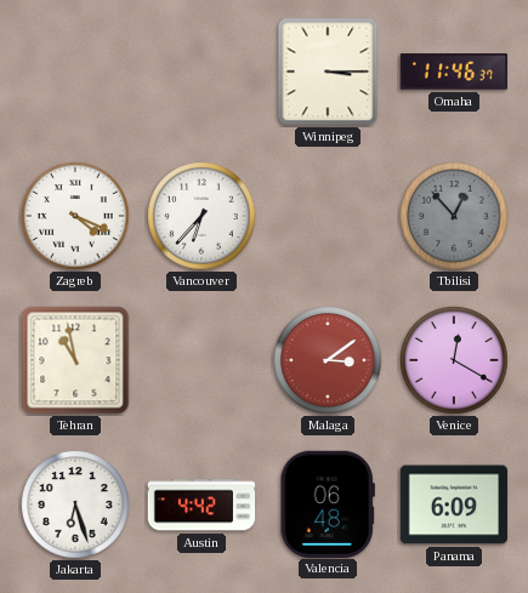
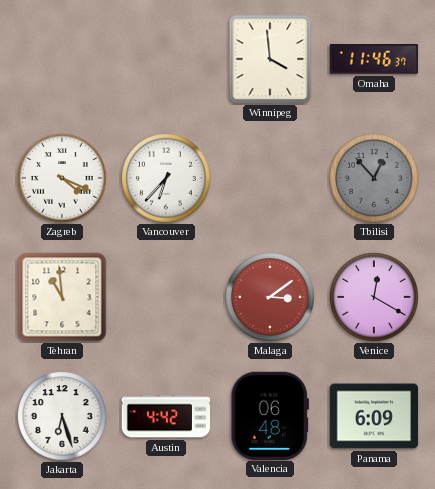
Winnipeg: 3:15 -> 3:59
Tehran: 10:58 -> 10:59
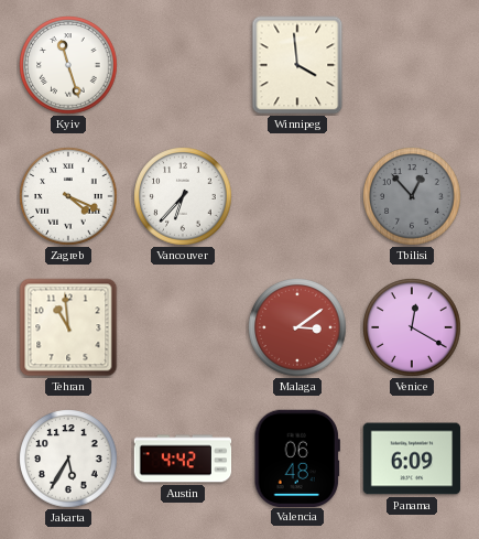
Kyiv: none -> 11:27
Omaha: 11:46 -> none
Jakarta: 6:27 -> 5:35
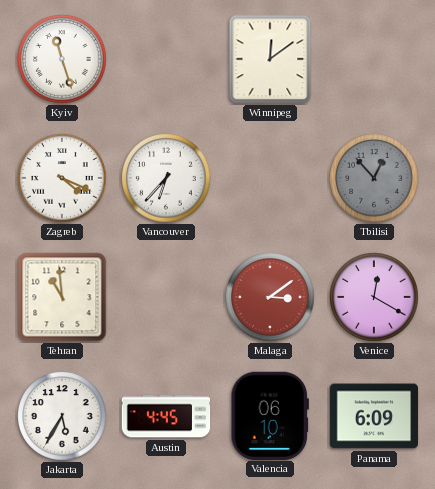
Winnipeg: 3:59 -> 12:09
Austin: 4:42 -> 4:45
Valencia: 06:48 -> 06:10
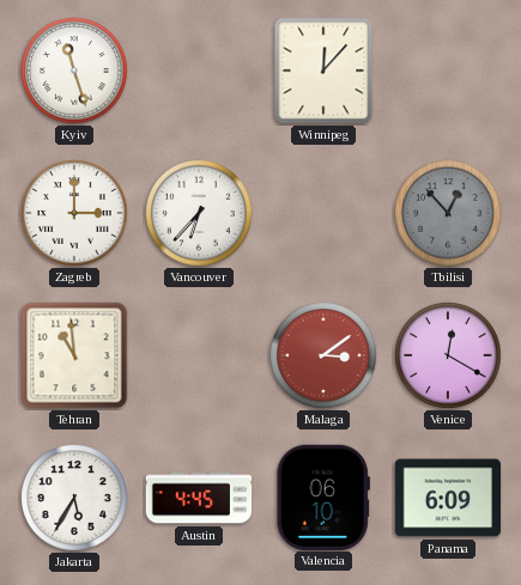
Winnipeg: 12:09 -> 12:07
Zagreb: 4:19 -> 3:00
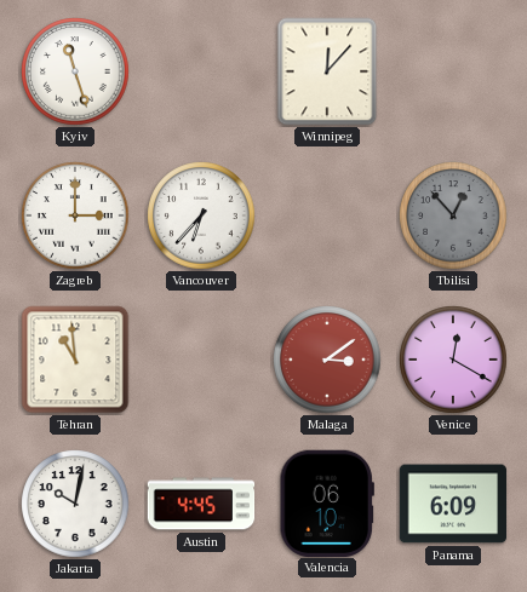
Jakarta: 5:35 -> 10:02
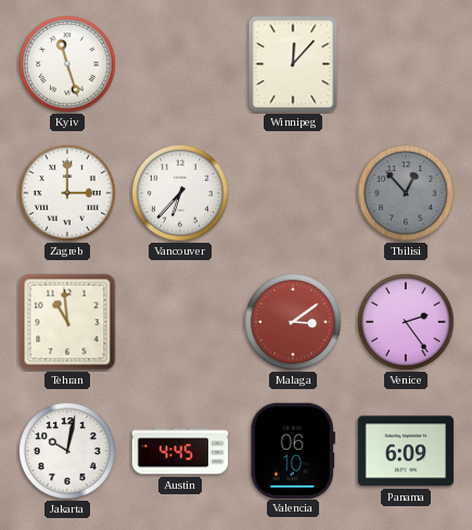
Venice: 12:20 -> 2:24
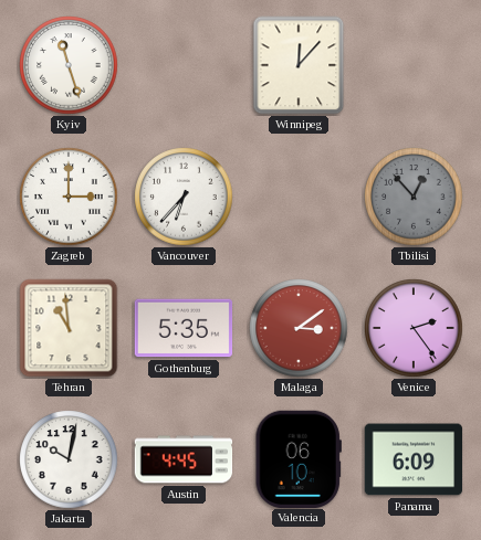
Gothenburg: none -> 5:35
